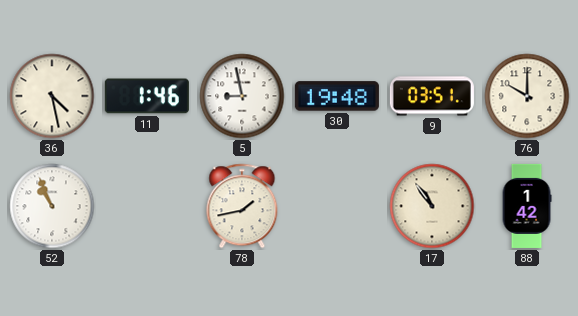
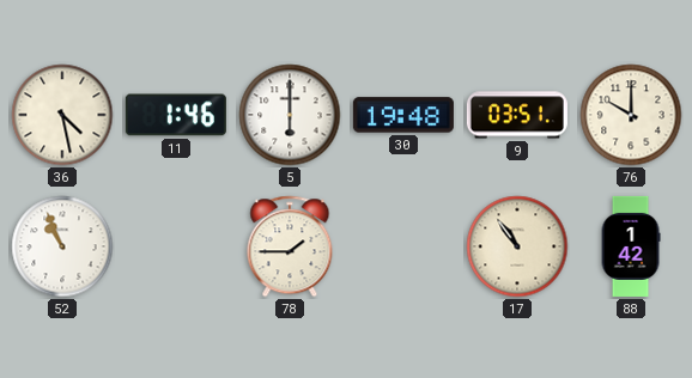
5: 8:58 -> 6:00
78: 1:43 -> 1:45
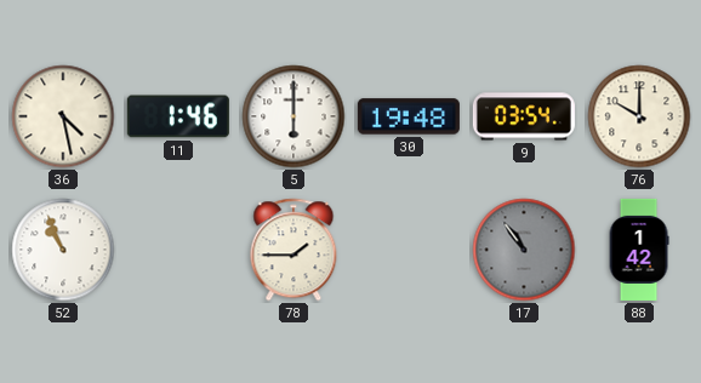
9: 03:51 -> 03:54
17 dial: cream -> grey
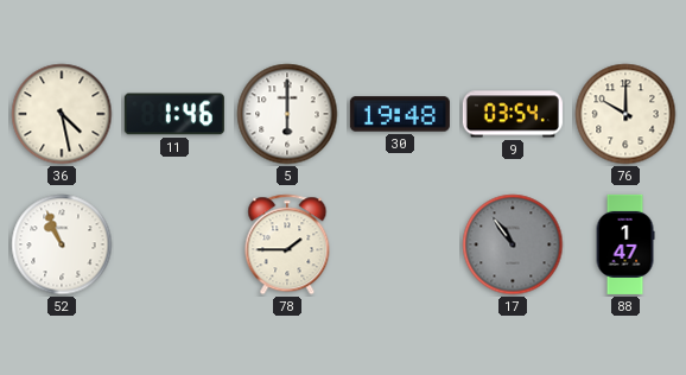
88: 1:42 -> 1:47
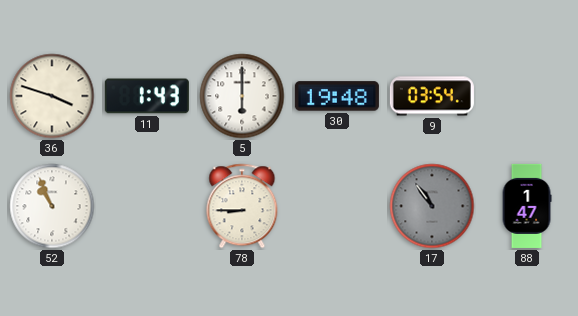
36: 4:28 -> 3:48
11: 1:46 -> 1:43
76: 10:00 -> none
78: 1:45 -> 8:45
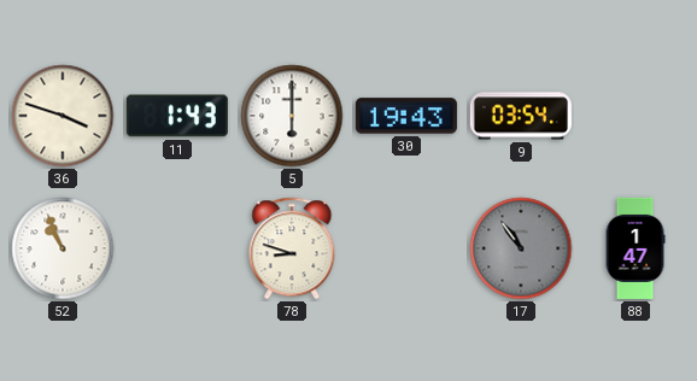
30: 19:48 -> 19:43
78: 8:45 -> 8:48
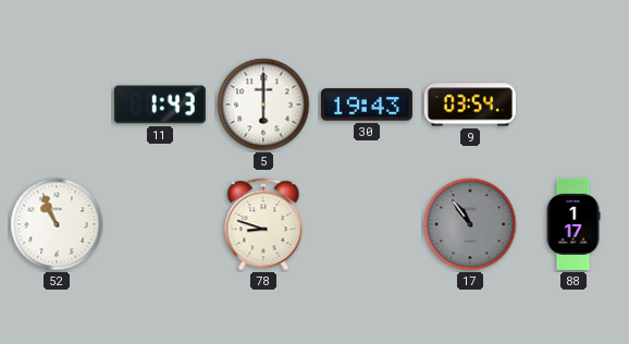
36: 3:48 -> none
88: 1:47 -> 1:17
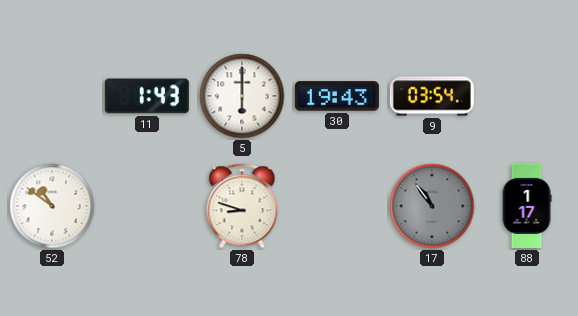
52: 10:56 -> 10:51
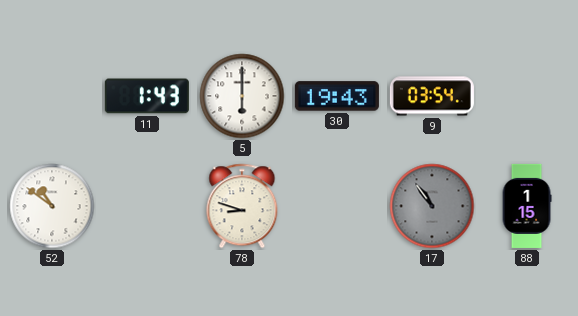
88: 1:17 -> 1:15
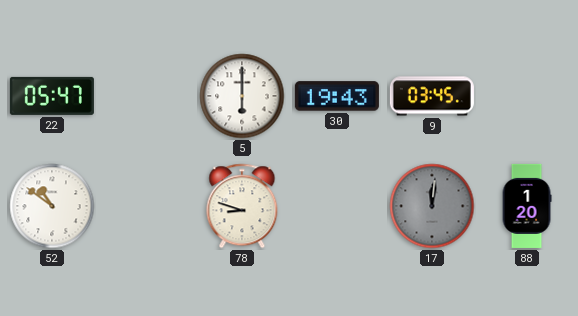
22: none -> 05:47
11: 1:43 -> none
9: 03:54 -> 03:45
17: 10:54 -> 12:01
88: 1:15 -> 1:20
